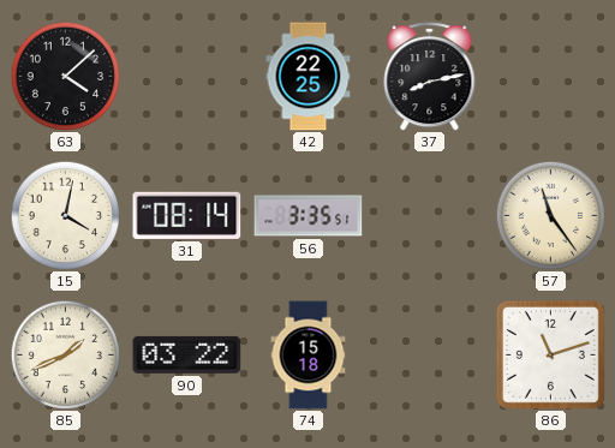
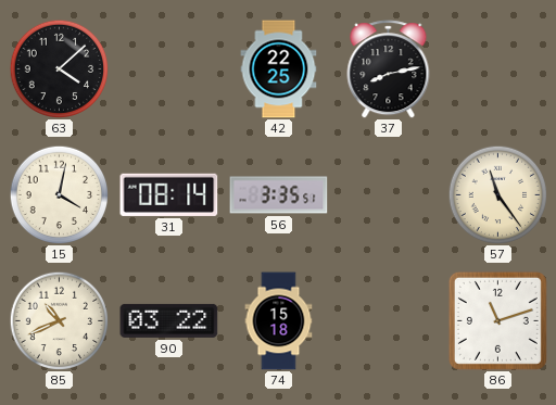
85: 1:41 -> 10:41
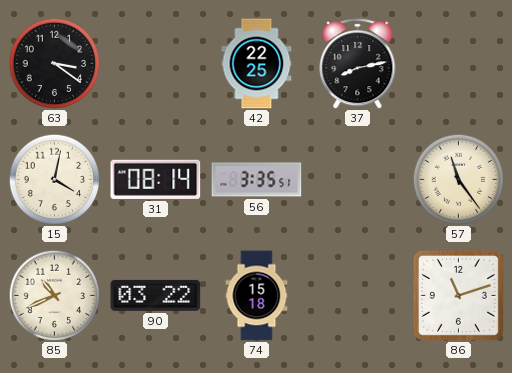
63: 4:08 -> 3:21
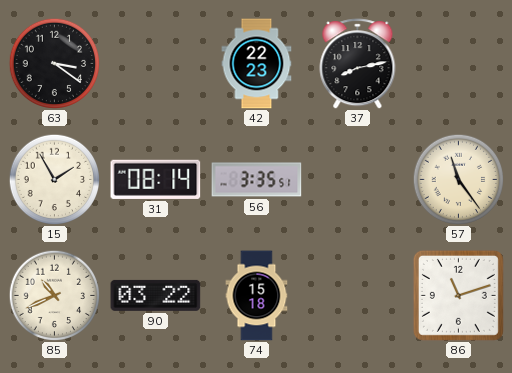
42: 22:25 -> 22:23
15: 4:02 -> 1:55
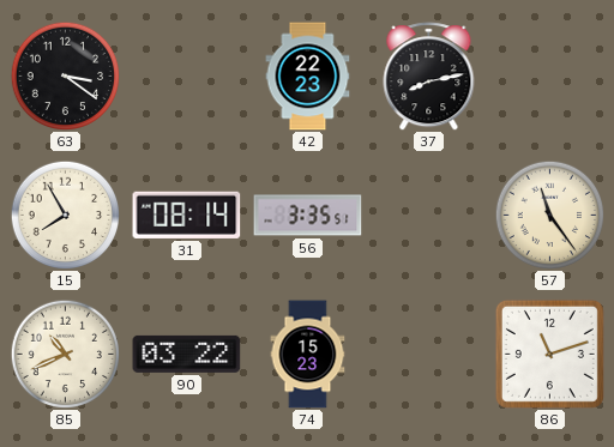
15: 1:55 -> 7:55
74: 15:18 -> 15:23
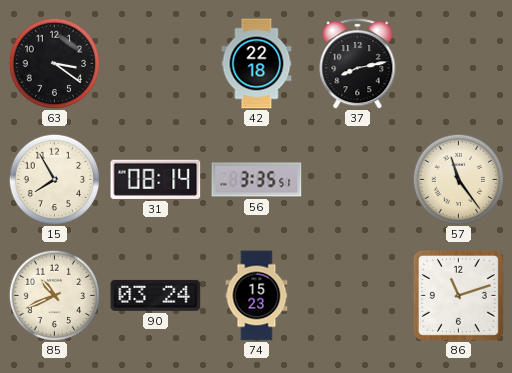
42: 22:23 -> 22:18
90: 03:22 -> 03:24
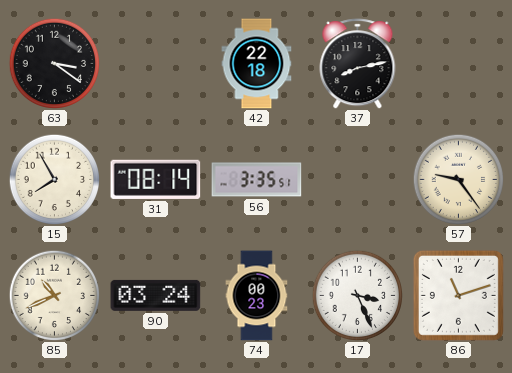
57: 11:24 -> 9:24
74: 15:23 -> 00:23
17: none -> 3:26
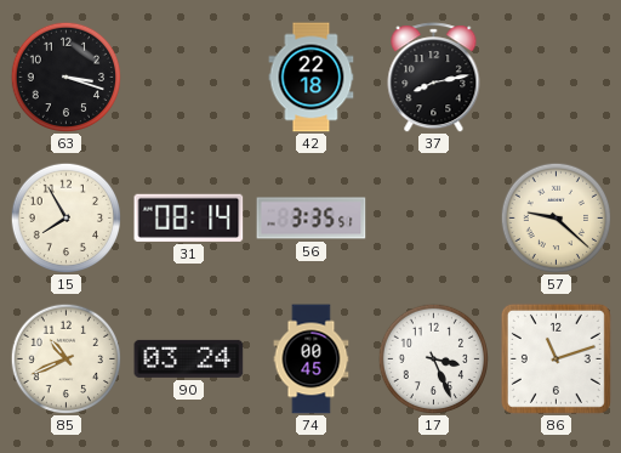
63: 3:21 -> 3:18
57: 9:24 -> 9:22
74: 00:23 -> 00:45
